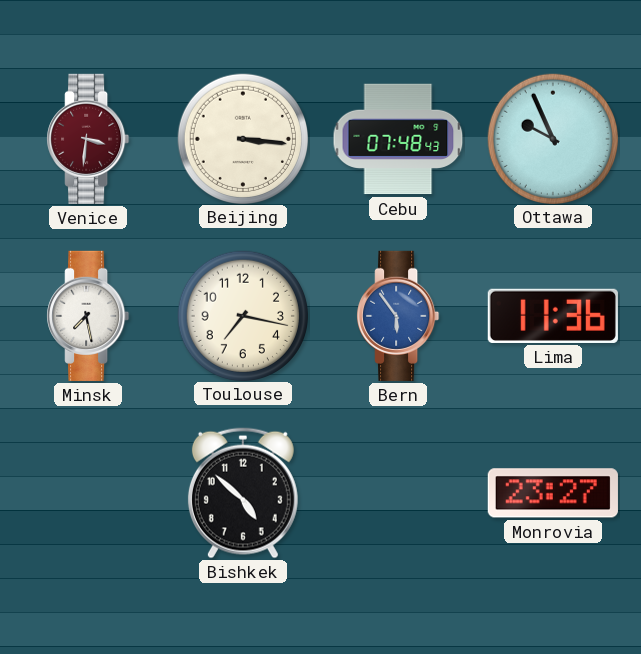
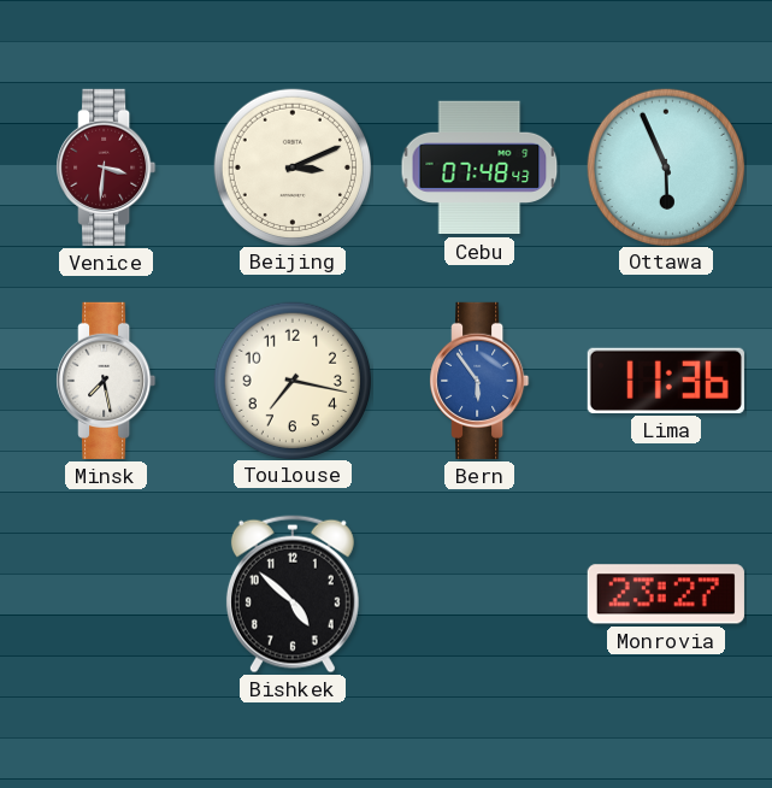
Beijing: 3:16 -> 3:11
Ottawa: 9:56 -> 5:56
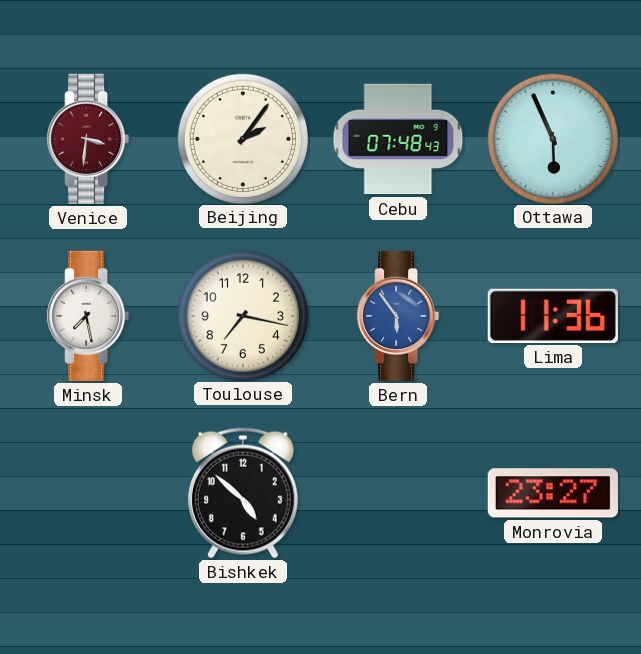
Beijing: 3:11 -> 2:06
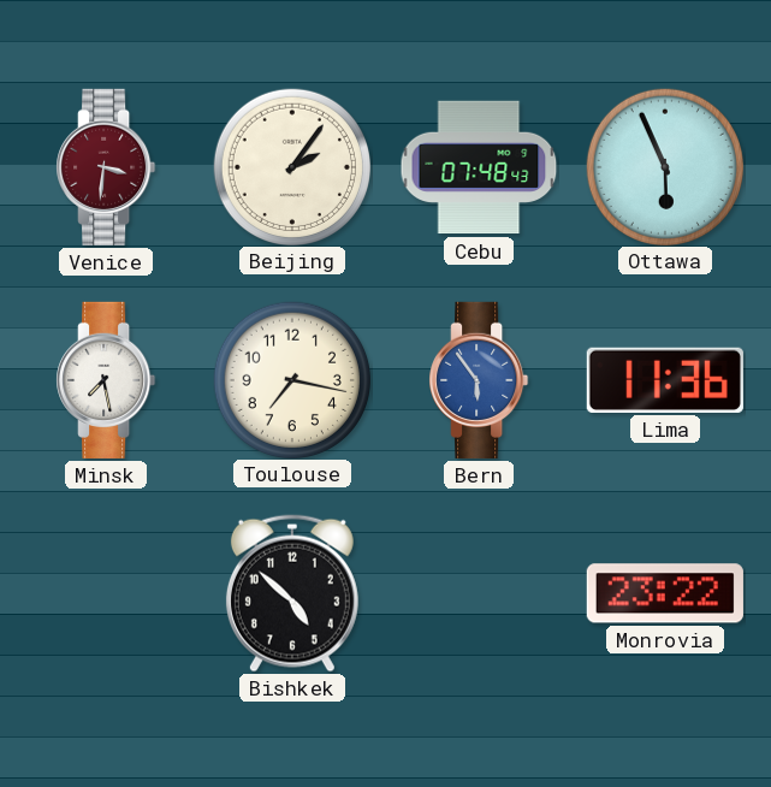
Monrovia: 23:27 -> 23:22
